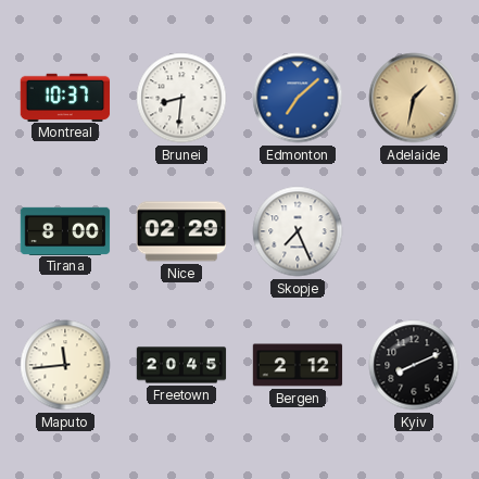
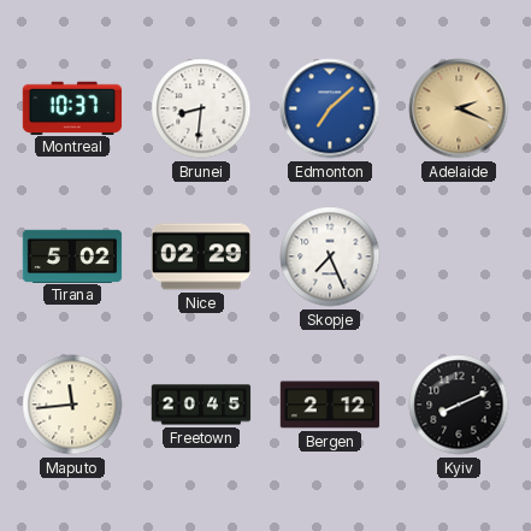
Adelaide: 1:32 -> 2:19
Tirana: 8:00 -> 5:02
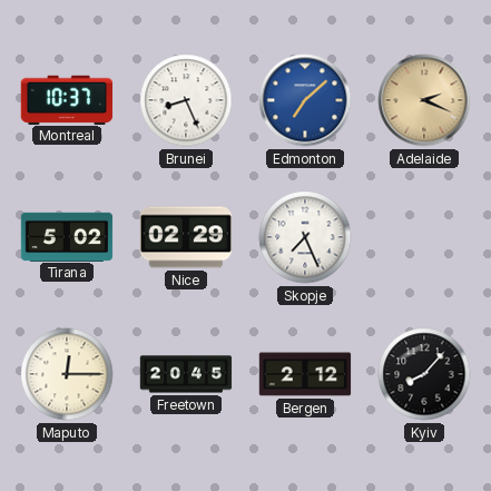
Brunei: 8:31 -> 8:26
Maputo: 11:44 -> 12:15
Kyiv: 8:11 -> 8:07
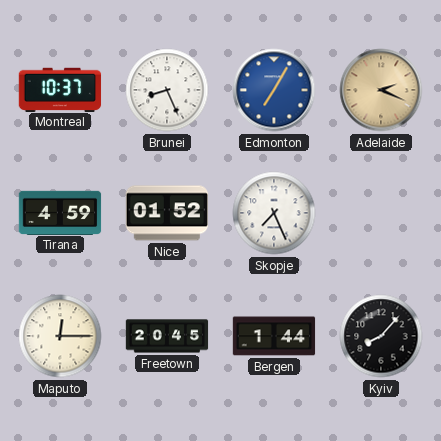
Edmonton: 7:08 -> 7:05
Tirana: 5:02 -> 4:59
Nice: 02:29 -> 01:52
Bergen: 2:12 -> 1:44
